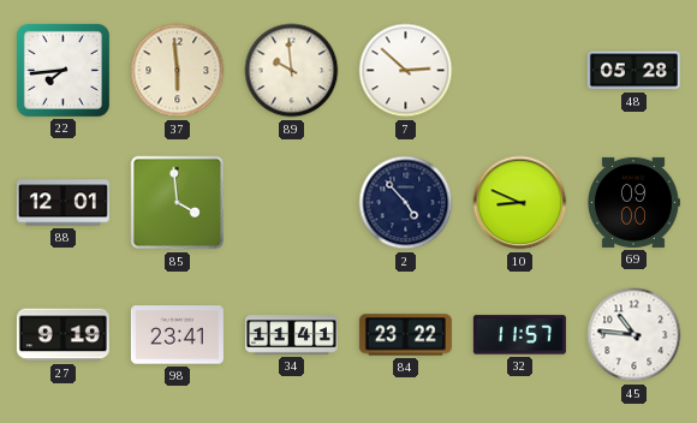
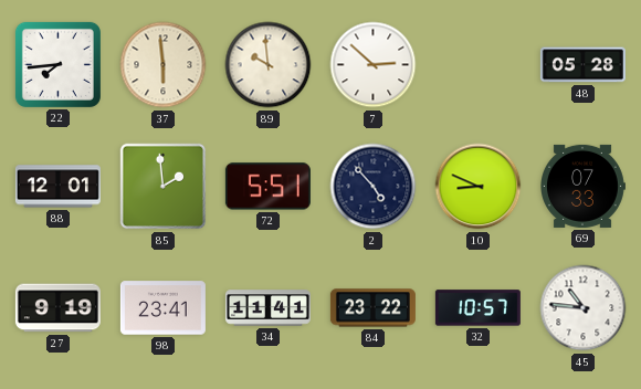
85: 3:59 -> 1:59
72: none -> 5:51
69: 09:00 -> 07:33
32: 11:57 -> 10:57
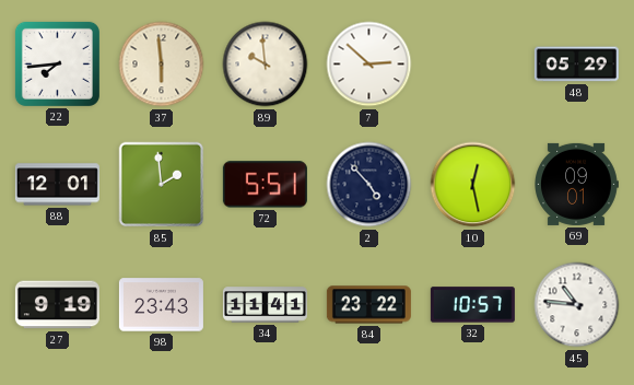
48: 05:28 -> 05:29
10: 8:49 -> 12:28
69: 07:33 -> 09:01
98: 23:41 -> 23:43
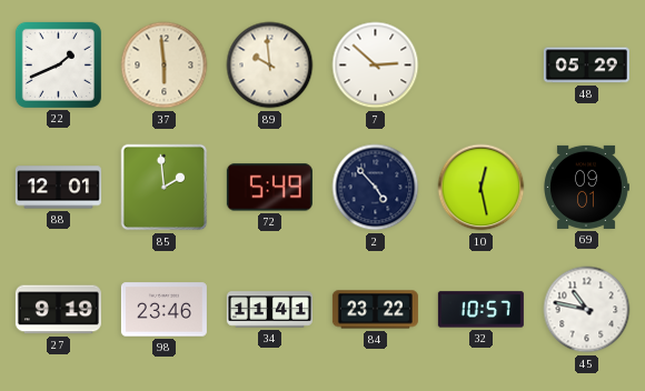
22: 7:44 -> 1:41
72: 5:51 -> 5:49
98: 23:43 -> 23:46
45: 10:46 -> 10:47
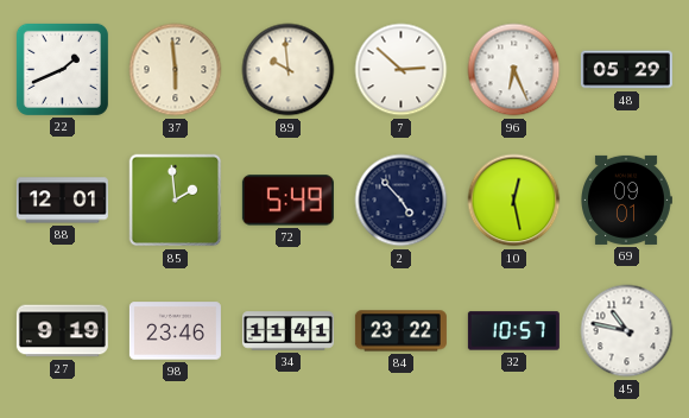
96: none -> 6:26
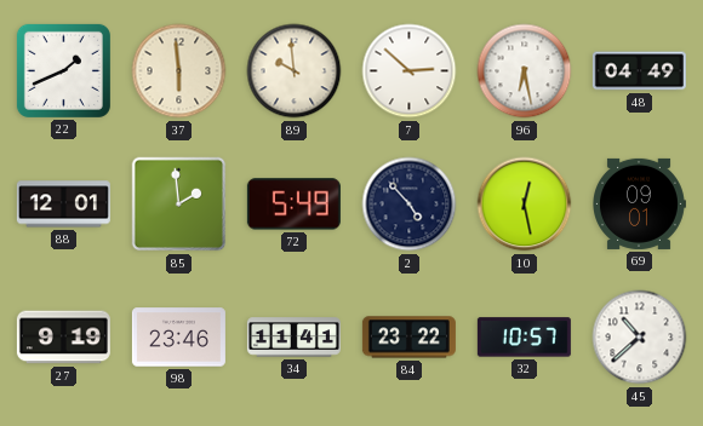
96: 6:26 -> 6:28
48: 05:29 -> 04:49
45: 10:47 -> 10:38
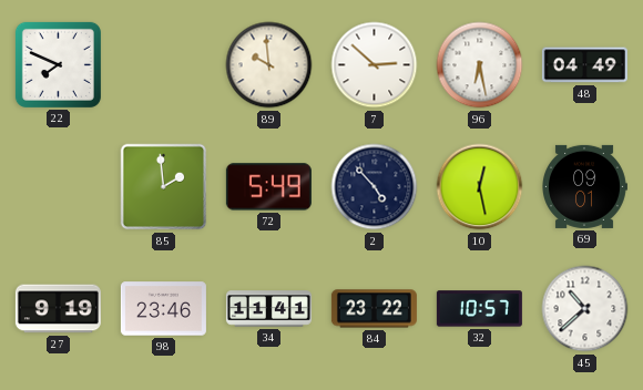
22: 1:41 -> 7:49
37: 5:59 -> none
88: 12:01 -> none
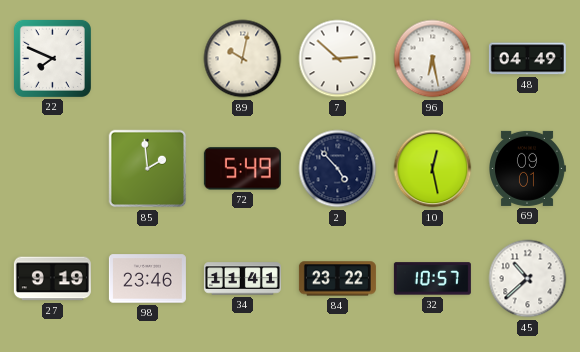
89: 9:59 -> 10:02
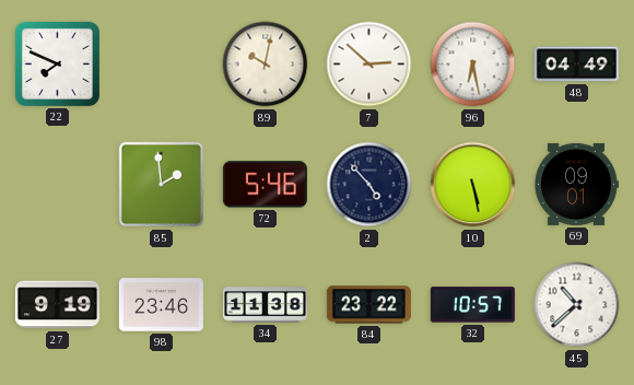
72: 5:49 -> 5:46
10: 12:28 -> 5:28
34: 11:41 -> 11:38
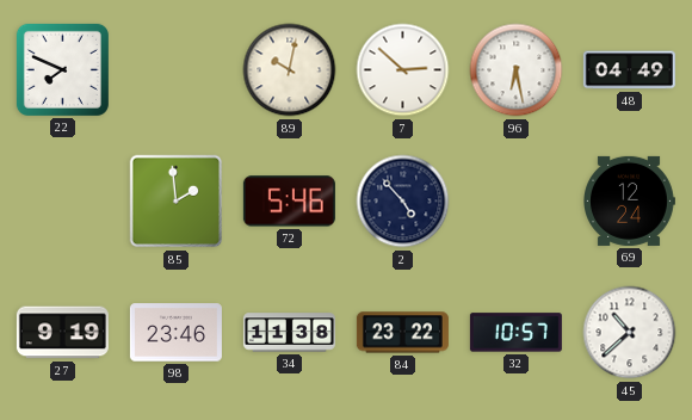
10: 5:28 -> none
69: 09:01 -> 12:24
